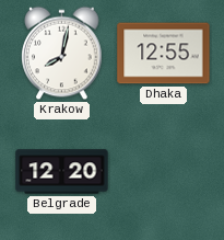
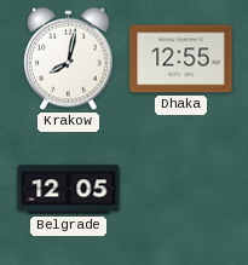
Belgrade: 12:20 -> 12:05
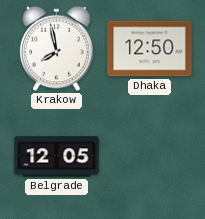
Krakow: 8:02 -> 7:58
Dhaka: 12:55 -> 12:50
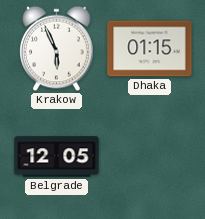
Krakow: 7:58 -> 5:56
Dhaka: 12:50 -> 01:15
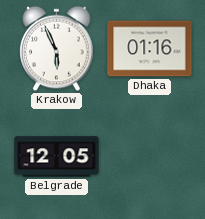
Dhaka: 01:15 -> 01:16
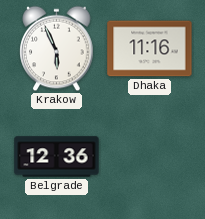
Dhaka: 01:16 -> 11:16
Belgrade: 12:05 -> 12:36
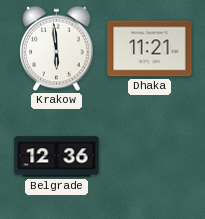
Krakow: 5:56 -> 5:59
Dhaka: 11:16 -> 11:21
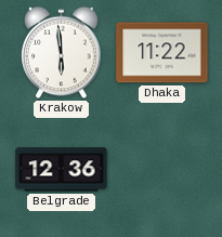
Dhaka: 11:21 -> 11:22
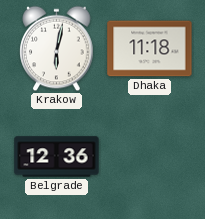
Krakow: 5:59 -> 6:02
Dhaka: 11:22 -> 11:18
